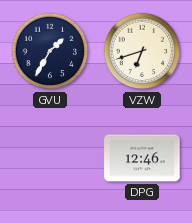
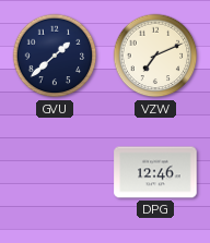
GVU: 1:35 -> 1:38
VZW: 6:42 -> 7:11
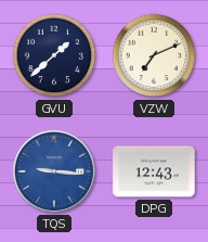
TQS: none -> 9:16
DPG: 12:46 -> 12:43
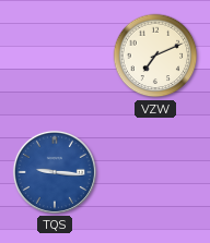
GVU: 1:38 -> none
DPG: 12:43 -> none
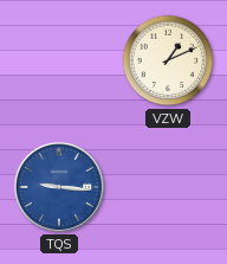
VZW: 7:11 -> 1:11
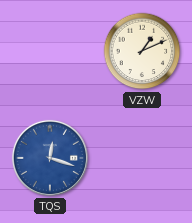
TQS: 9:16 -> 12:18
